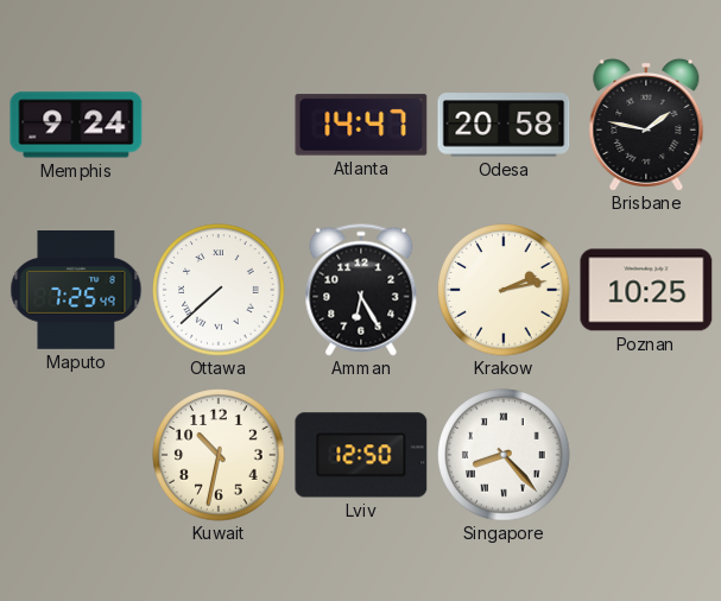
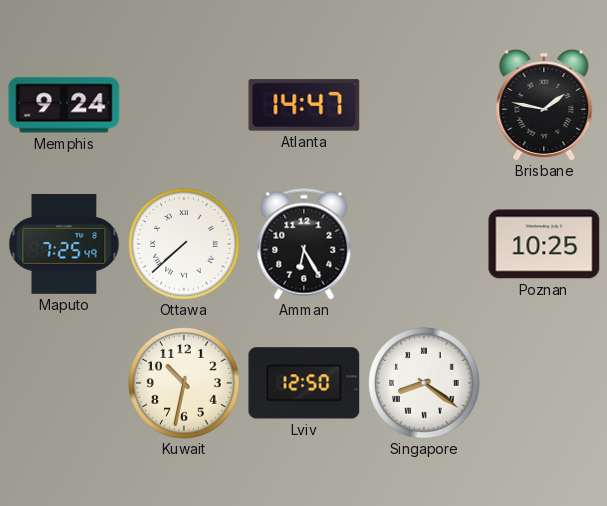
Odesa: 20:58 -> none
Krakow: 2:13 -> none
Singapore: 8:23 -> 8:21
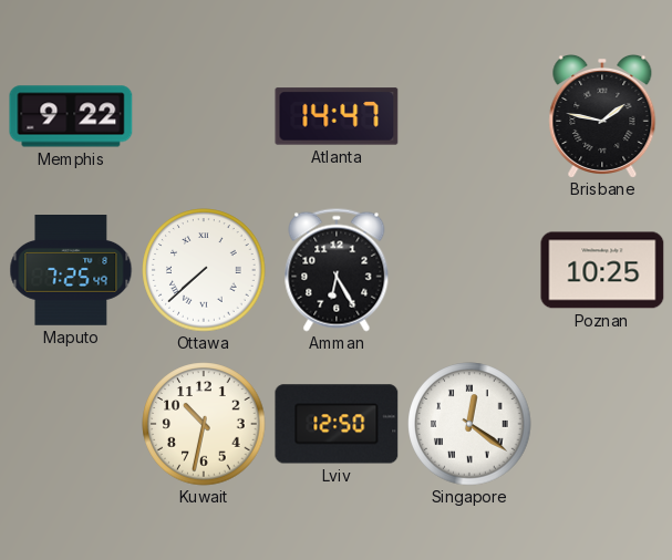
Memphis: 9:24 -> 9:22
Singapore: 8:21 -> 12:21
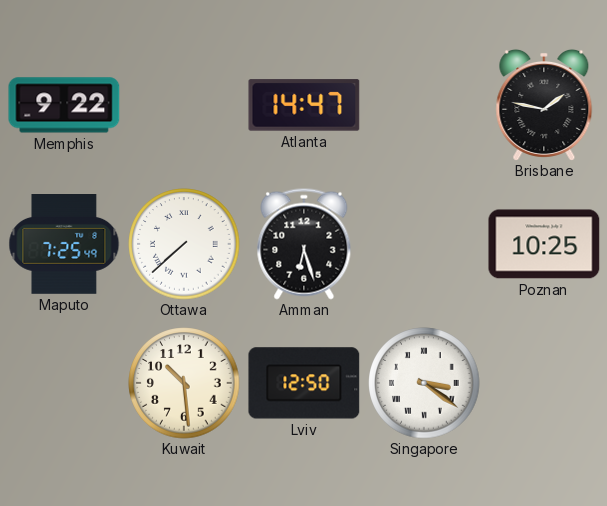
Amman: 6:25 -> 6:27
Kuwait: 10:32 -> 10:29
Singapore: 12:21 -> 3:21
